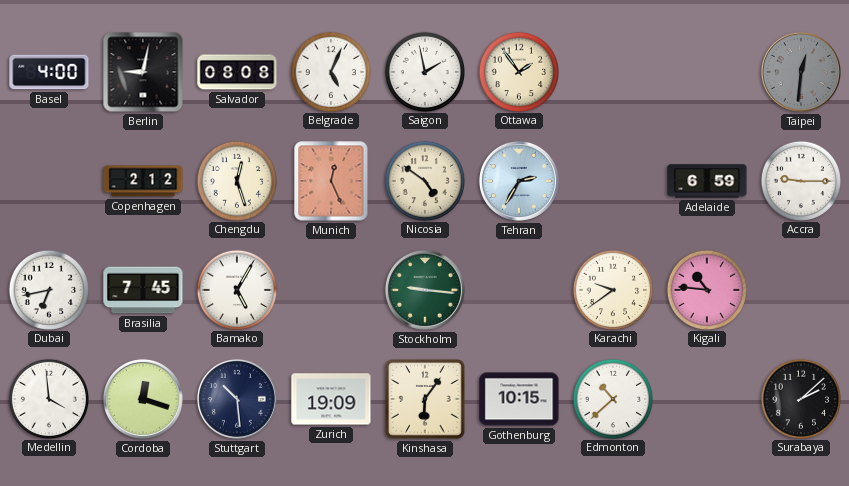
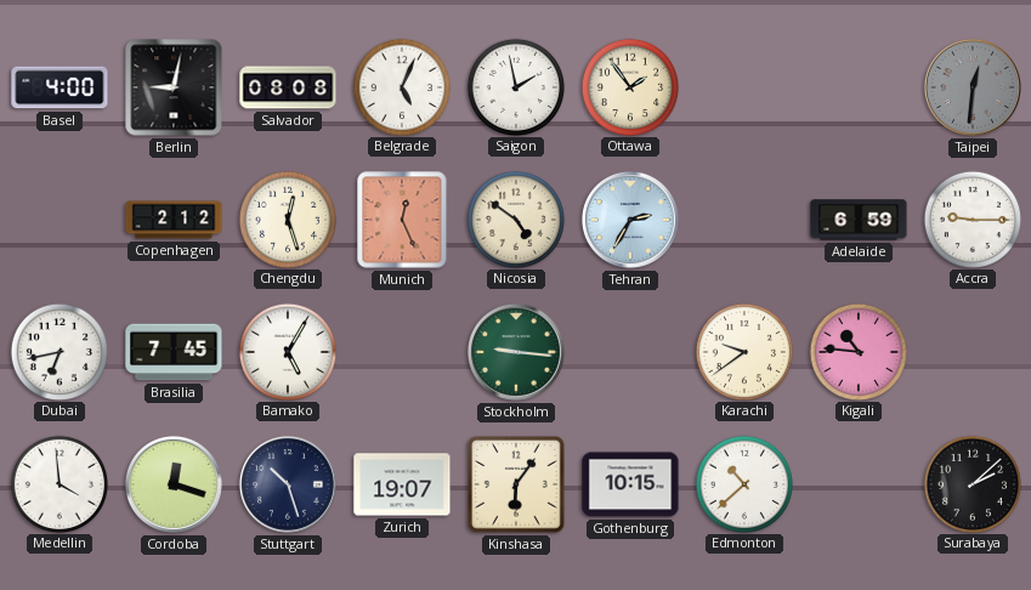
Stuttgart: 10:29 -> 10:27
Zurich: 19:09 -> 19:07
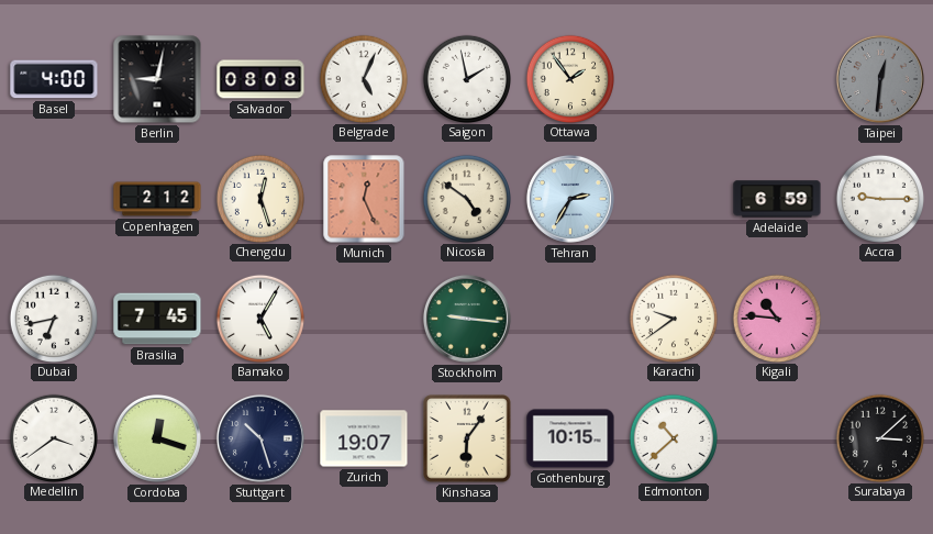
Medellin: 3:59 -> 3:39
Surabaya: 2:08 -> 3:08
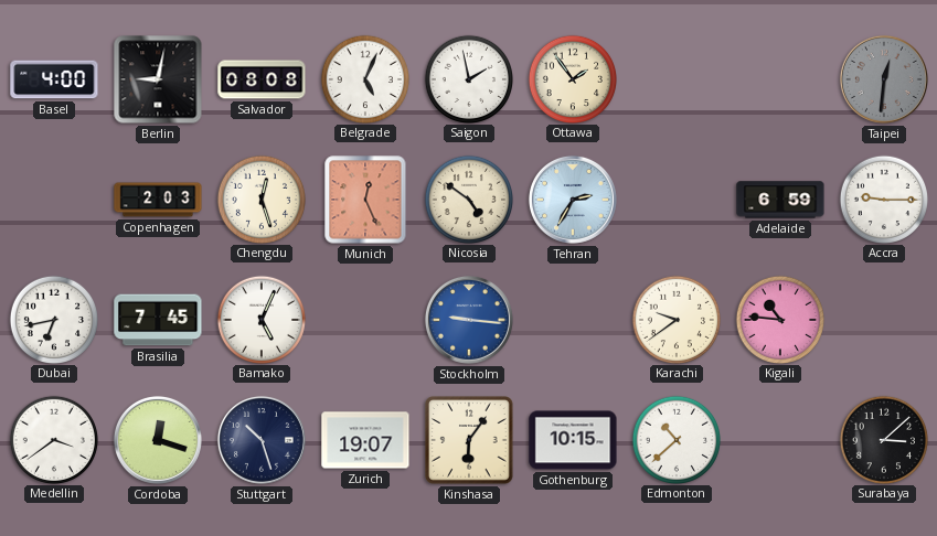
Copenhagen: 2:12 -> 2:03
Bamako: 5:05 -> 5:04
Stockholm dial: green -> blue
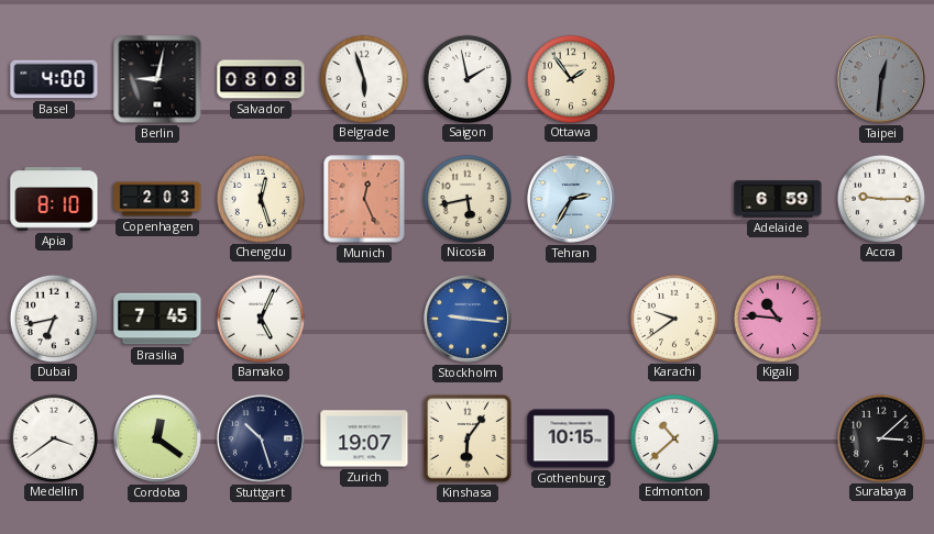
Belgrade: 5:04 -> 5:57
Apia: none -> 8:10
Nicosia: 4:51 -> 5:43
Cordoba: 12:18 -> 12:21
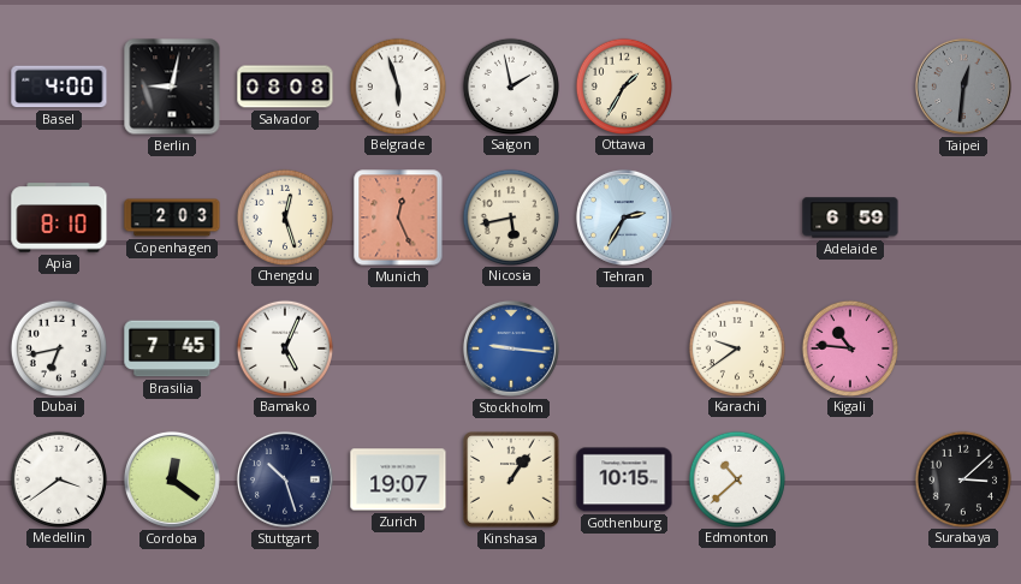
Ottawa: 1:54 -> 1:35
Accra: 9:15 -> none
Kinshasa: 6:06 -> 1:06
